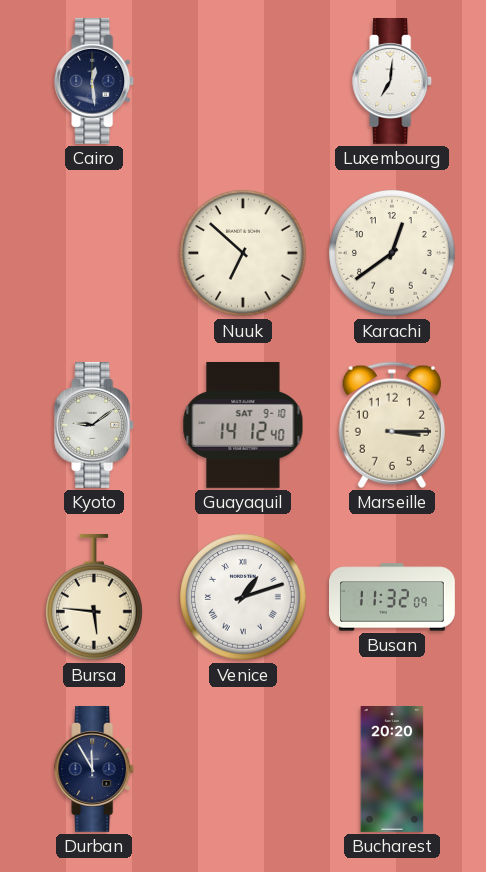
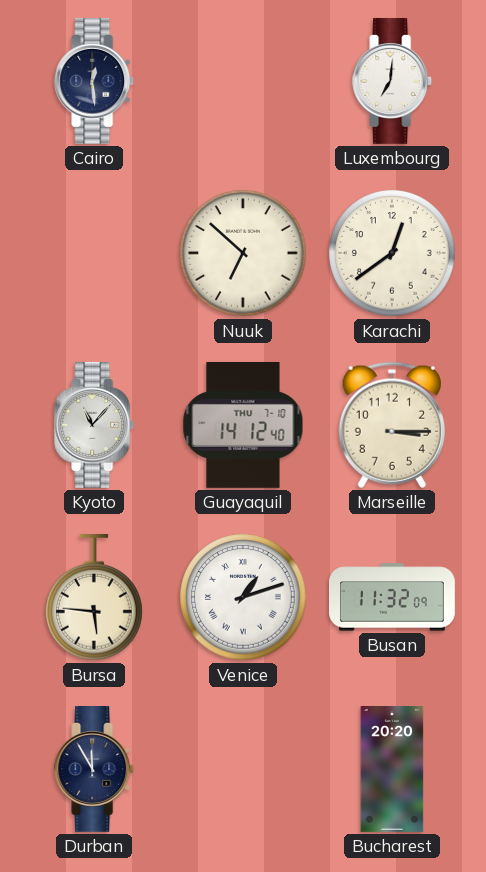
Kyoto: 9:09 -> 11:07
Guayaquil date: SAT 9-10 -> THU 7-10
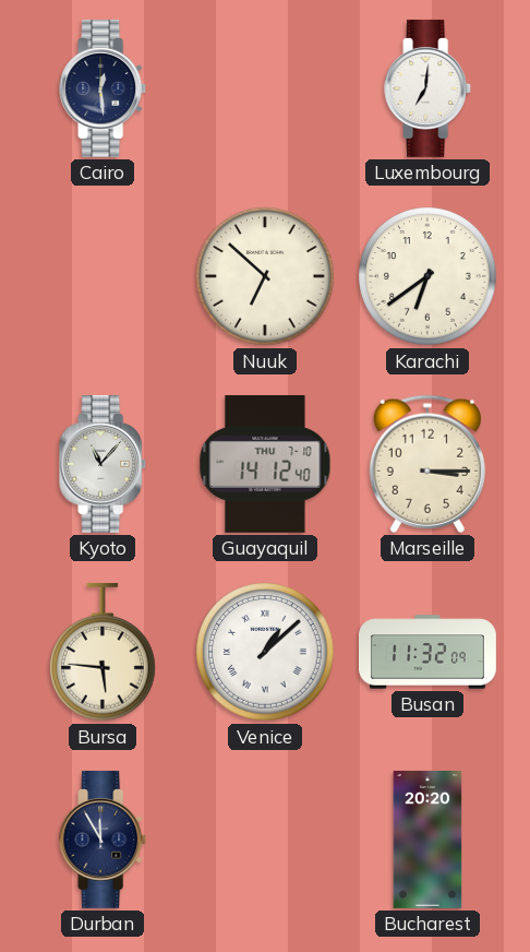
Karachi: 12:39 -> 6:39
Venice: 1:12 -> 1:08
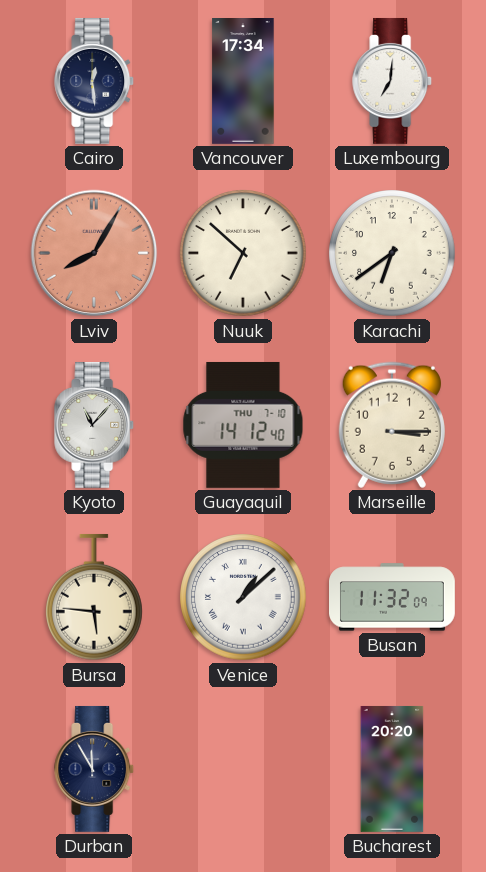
Vancouver: none -> 17:34
Lviv: none -> 8:05
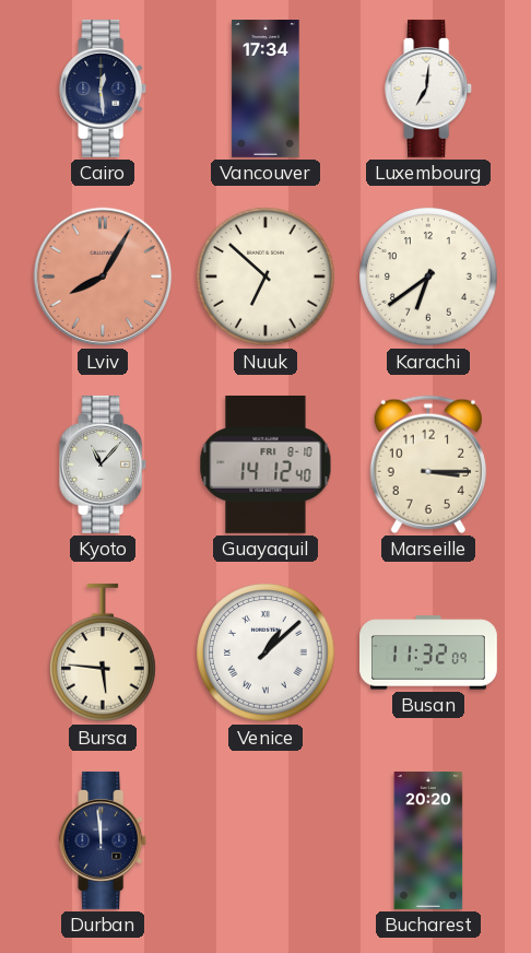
Guayaquil date: THU 7-10 -> FRI 8-10
Durban: 11:55 -> 11:59
